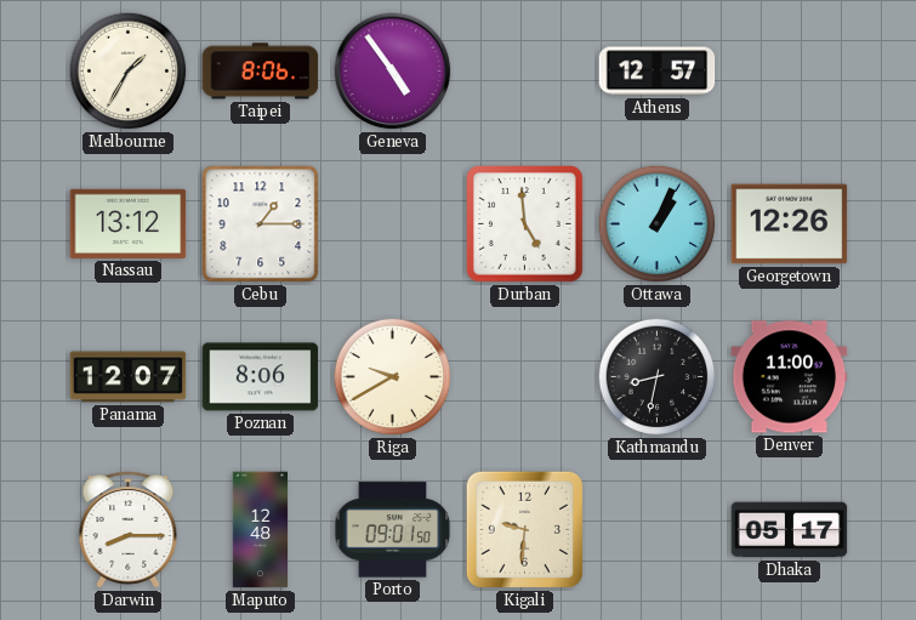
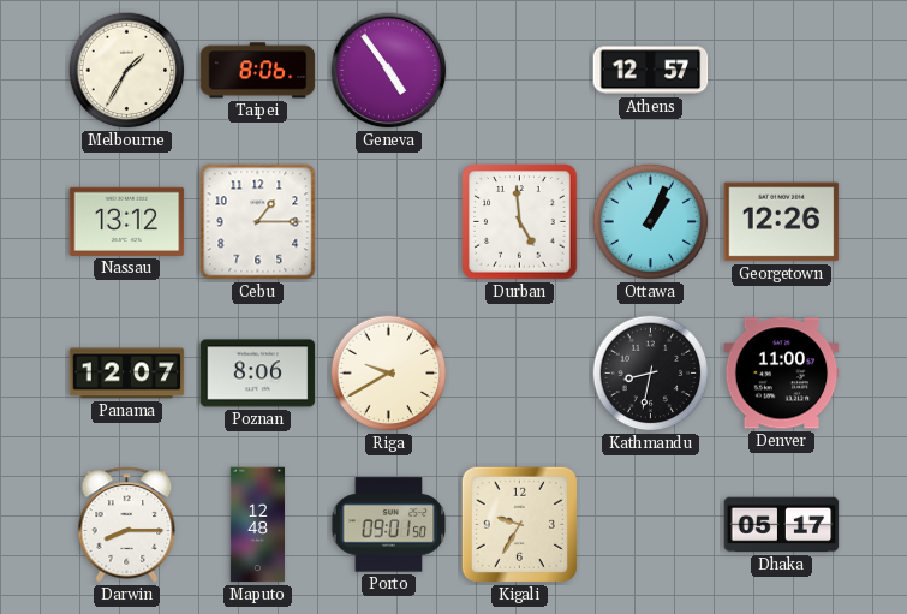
Kigali: 9:31 -> 9:35
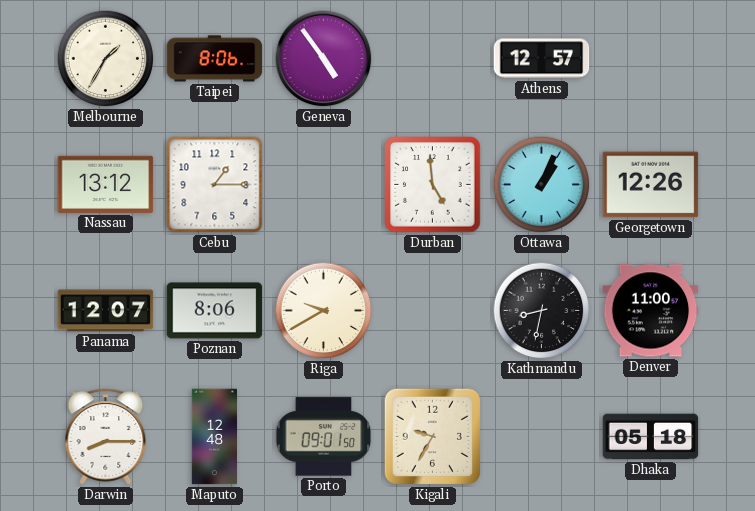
Dhaka: 05:17 -> 05:18
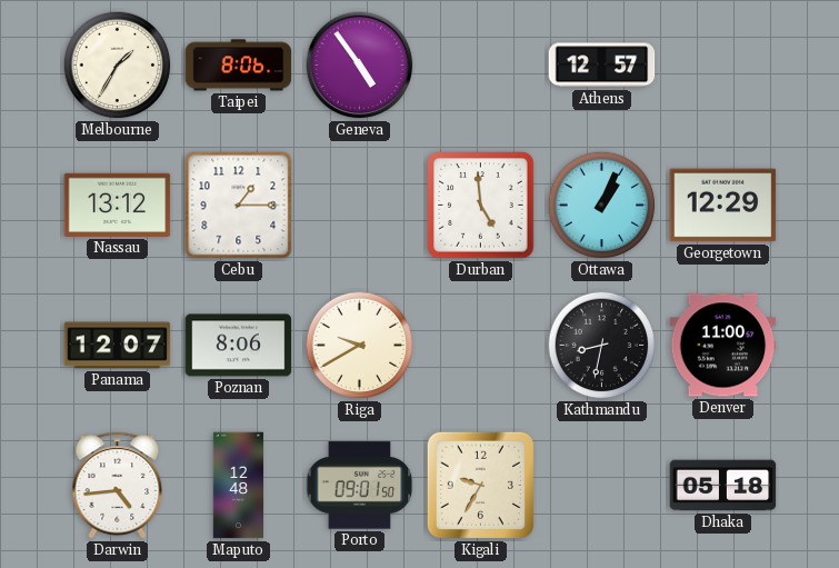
Georgetown: 12:26 -> 12:29
Darwin: 8:15 -> 4:44
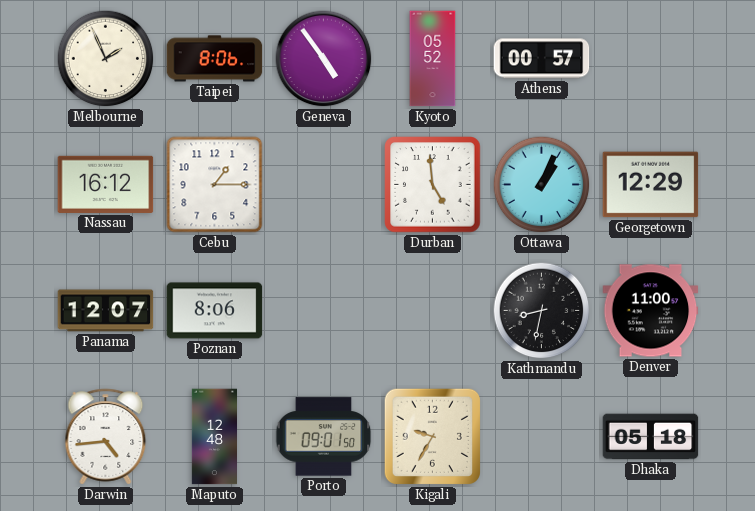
Melbourne: 1:35 -> 1:56
Kyoto: none -> 05:52
Athens: 12:57 -> 00:57
Nassau: 13:12 -> 16:12
Riga: 9:40 -> none
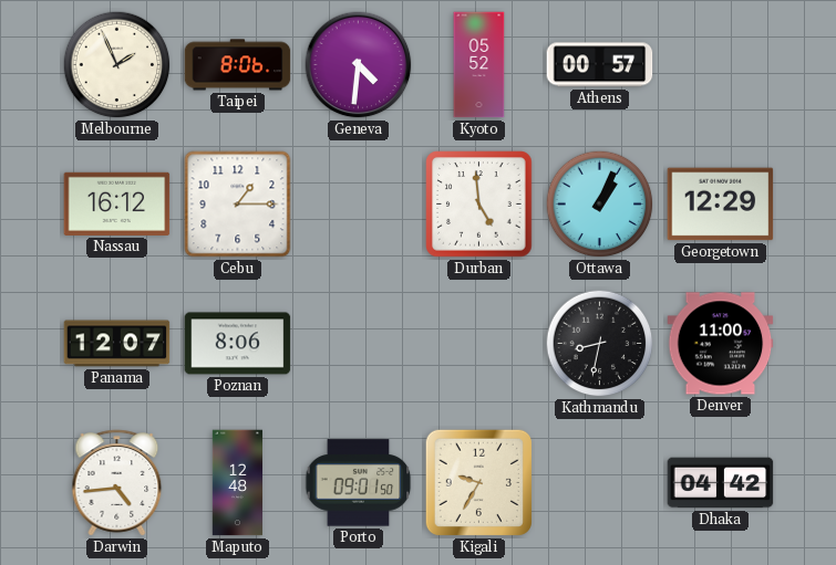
Geneva: 4:54 -> 4:31
Dhaka: 05:18 -> 04:42
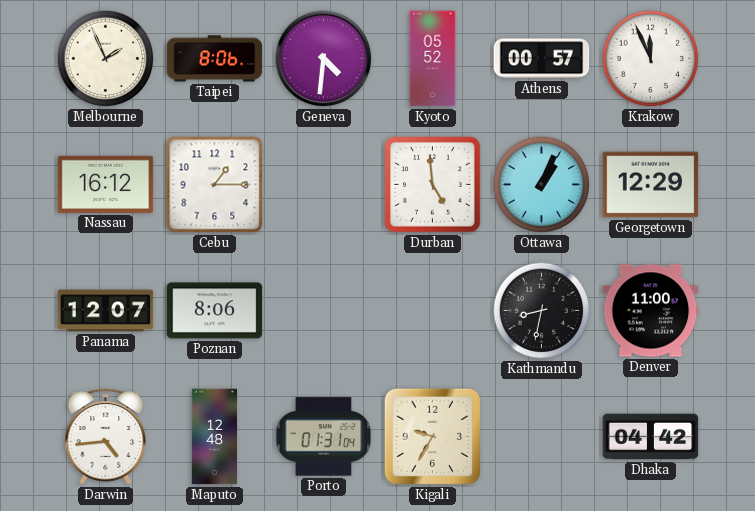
Krakow: none -> 11:56
Porto: 09:01 -> 01:31
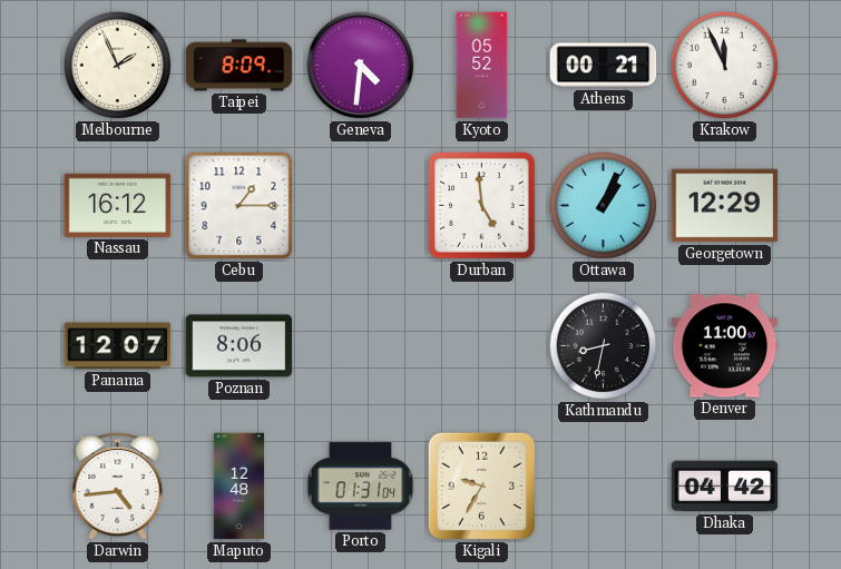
Taipei: 8:06 -> 8:09
Athens: 00:57 -> 00:21
